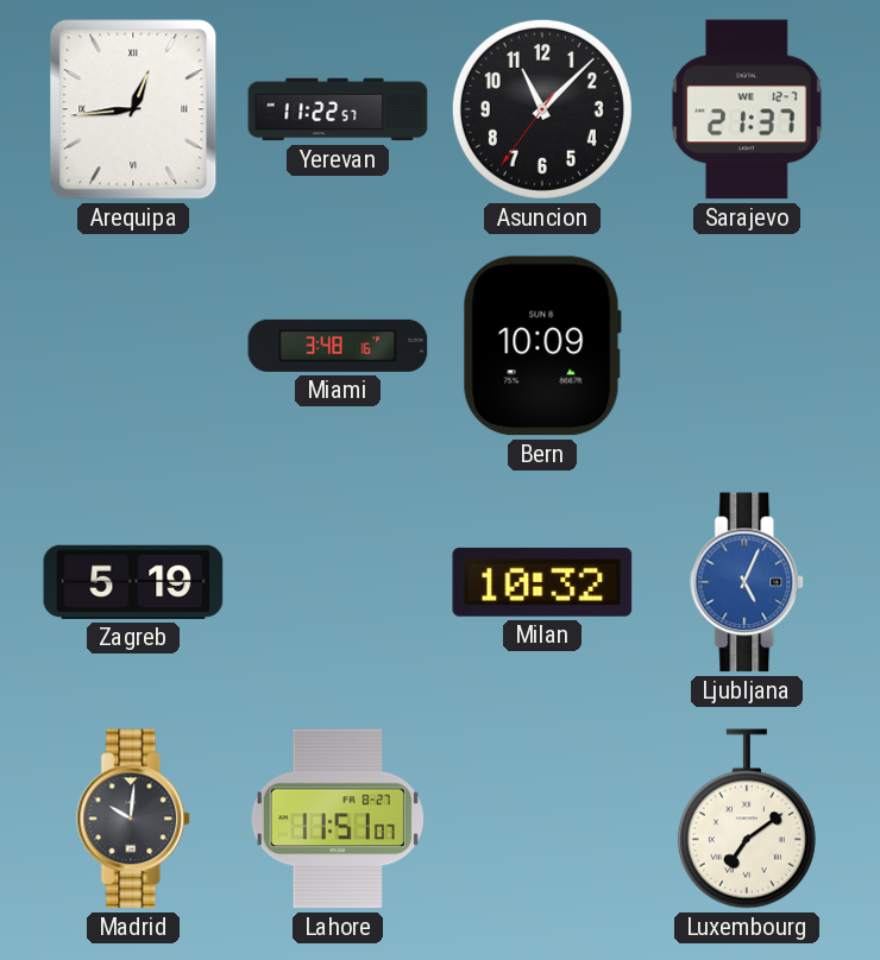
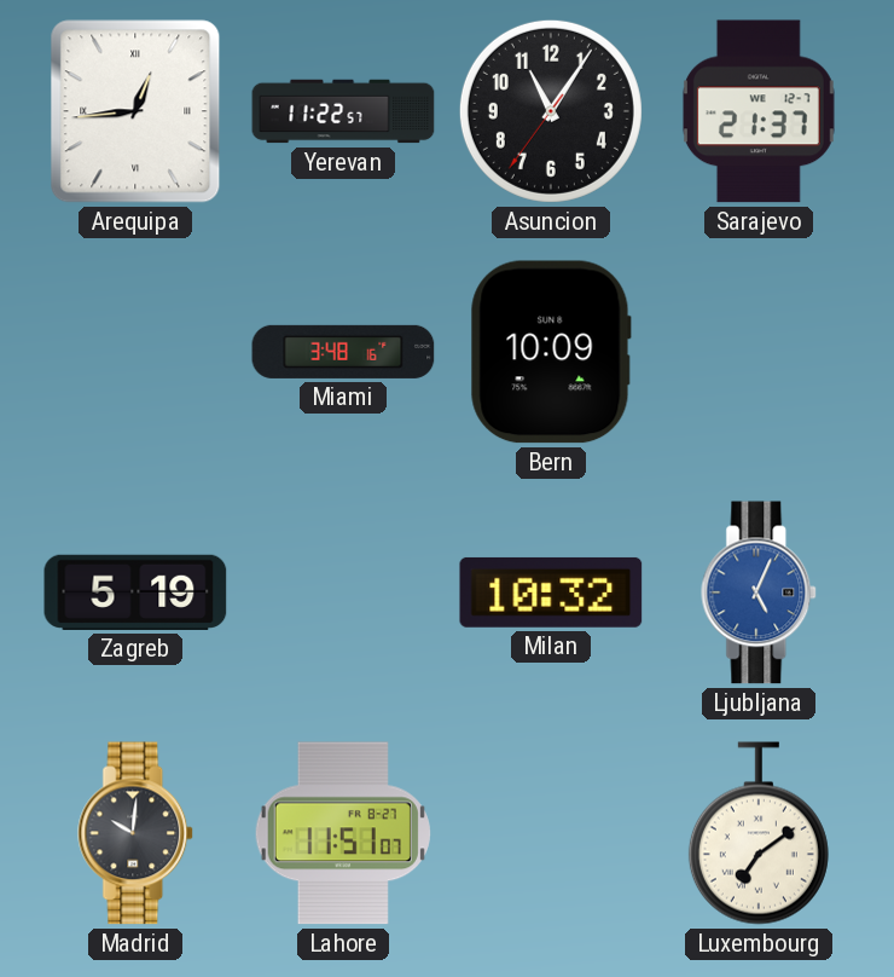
Asuncion: 11:07 -> 11:05
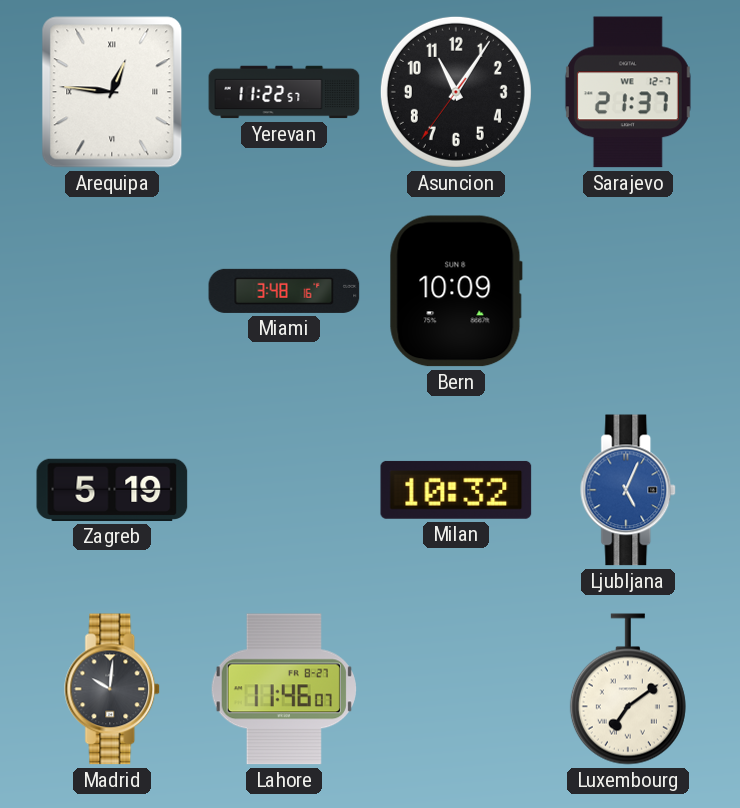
Arequipa: 12:44 -> 12:46
Lahore: 11:51 -> 11:46
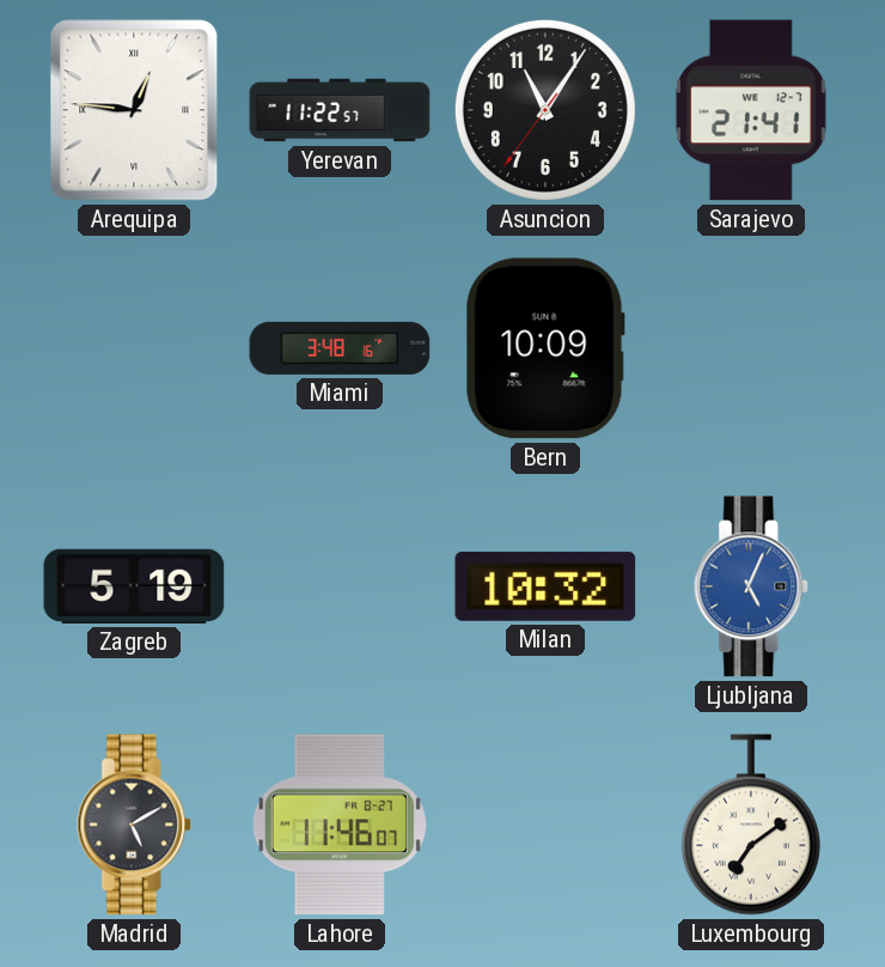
Sarajevo: 21:37 -> 21:41
Madrid: 10:01 -> 5:10
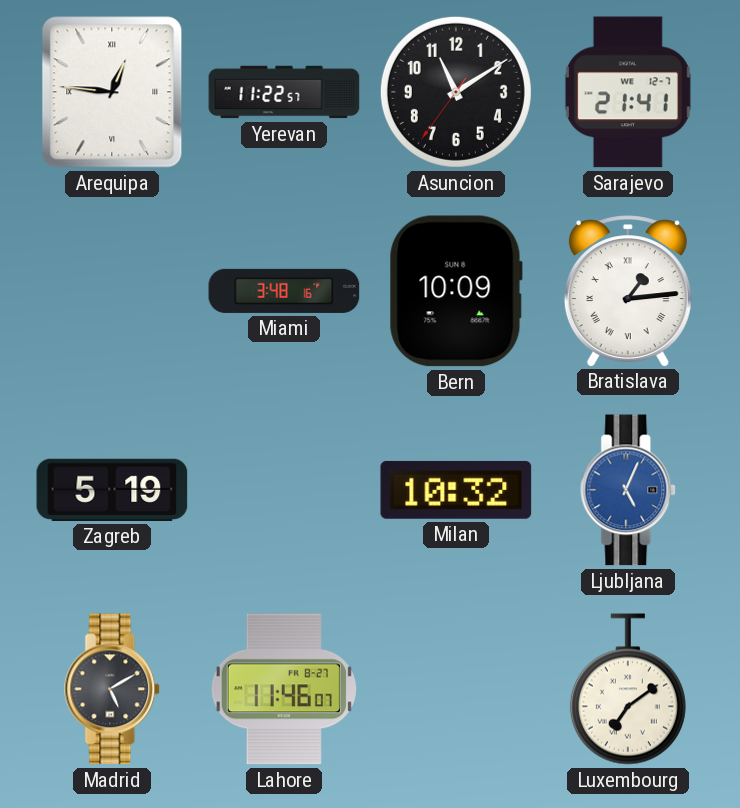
Asuncion: 11:05 -> 11:09
Bratislava: none -> 1:14
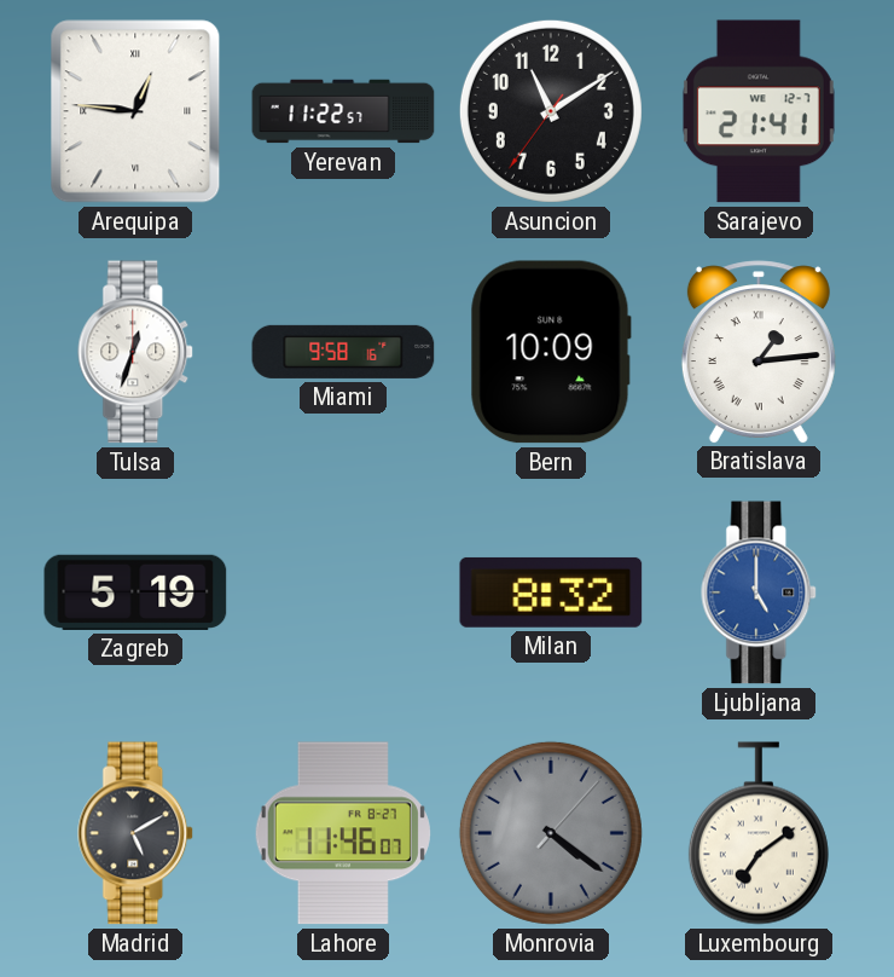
Tulsa: none -> 12:33
Miami: 3:48 -> 9:58
Milan: 10:32 -> 8:32
Ljubljana: 5:04 -> 5:00
Monrovia: none -> 4:21
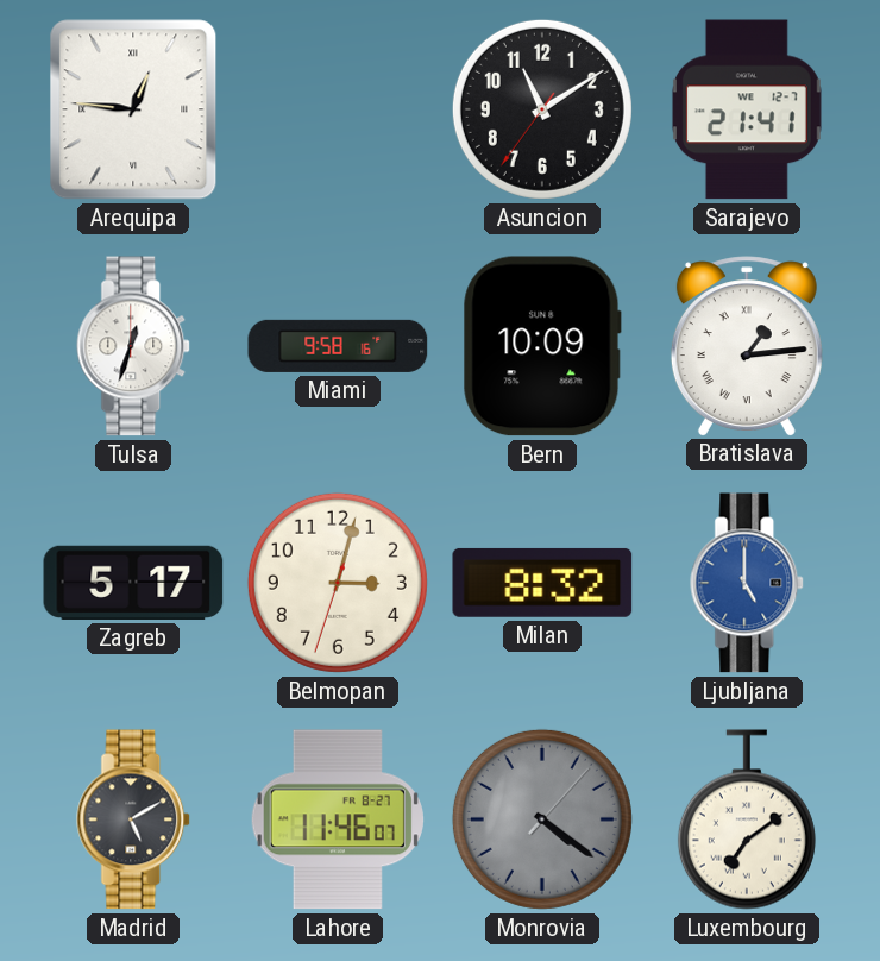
Yerevan: 11:22 -> none
Zagreb: 5:19 -> 5:17
Belmopan: none -> 3:02
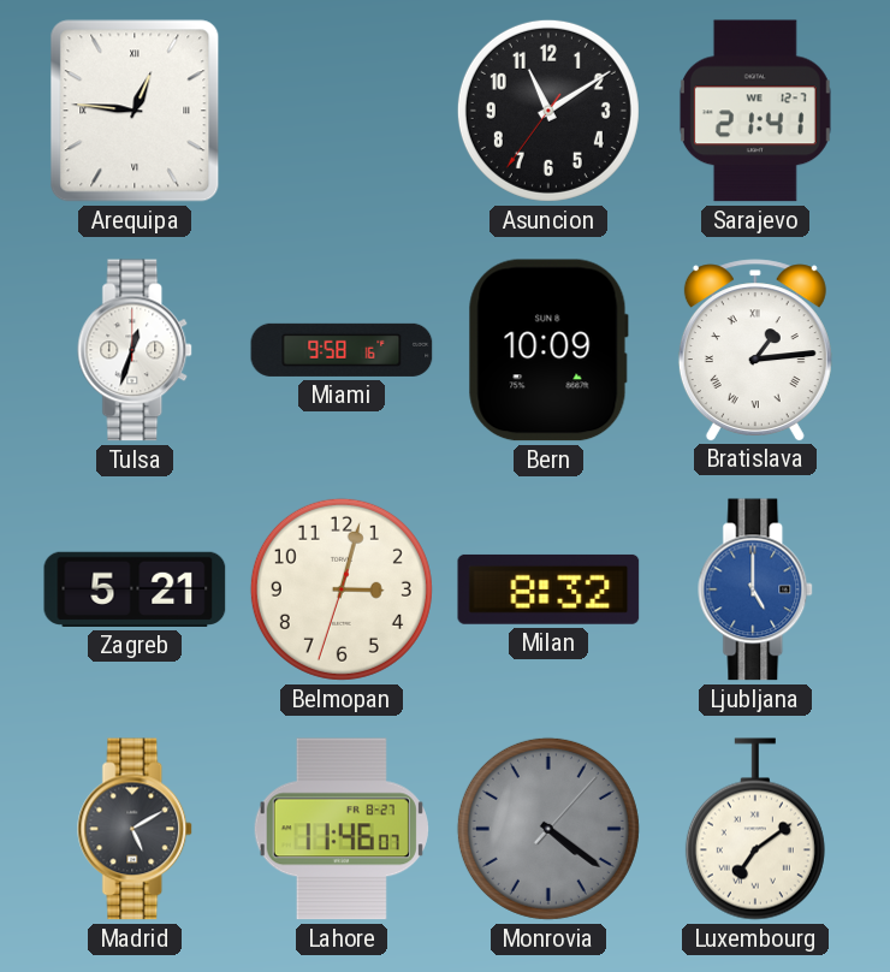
Zagreb: 5:17 -> 5:21
